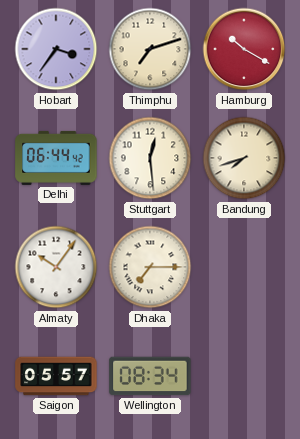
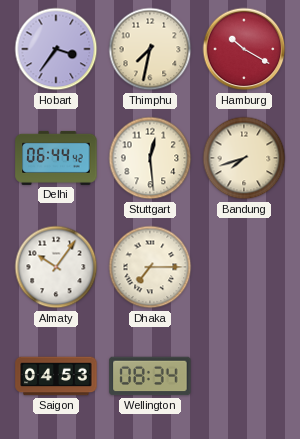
Thimphu: 7:12 -> 7:32
Saigon: 05:57 -> 04:53
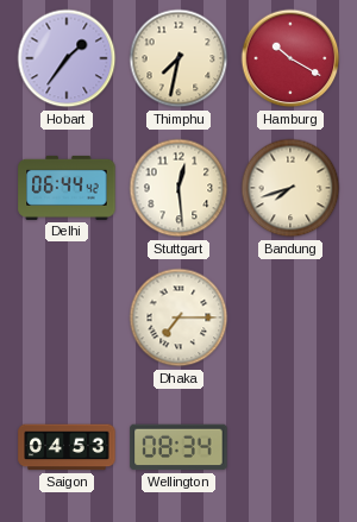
Hobart: 3:36 -> 1:36
Almaty: 10:06 -> none
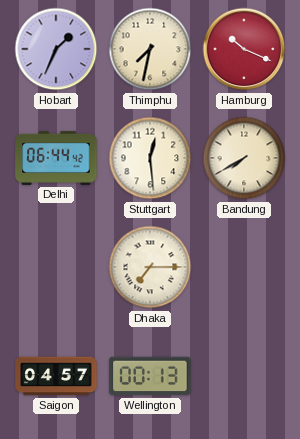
Hobart: 1:36 -> 1:34
Hamburg: 10:20 -> 10:19
Bandung: 7:42 -> 7:40
Saigon: 04:53 -> 04:57
Wellington: 08:34 -> 00:13
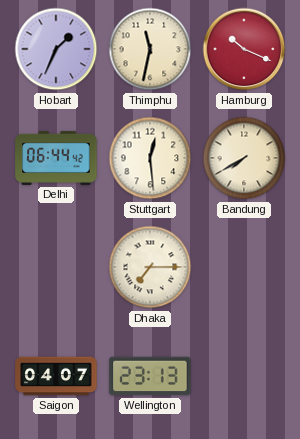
Thimphu: 7:32 -> 11:32
Saigon: 04:57 -> 04:07
Wellington: 00:13 -> 23:13
